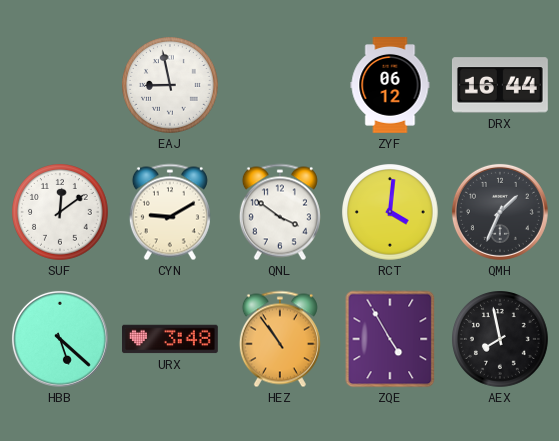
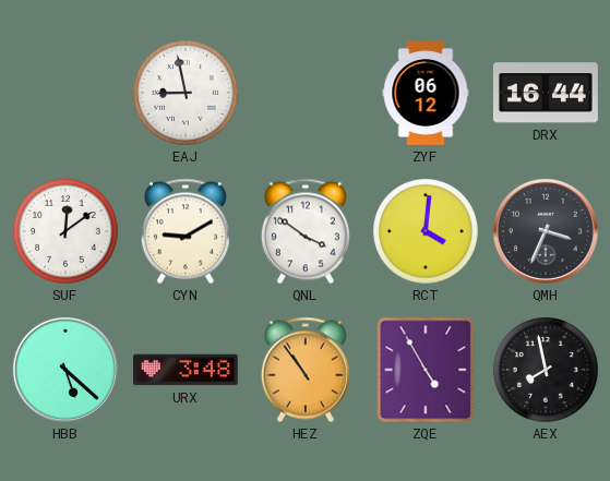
QMH: 1:34 -> 3:34
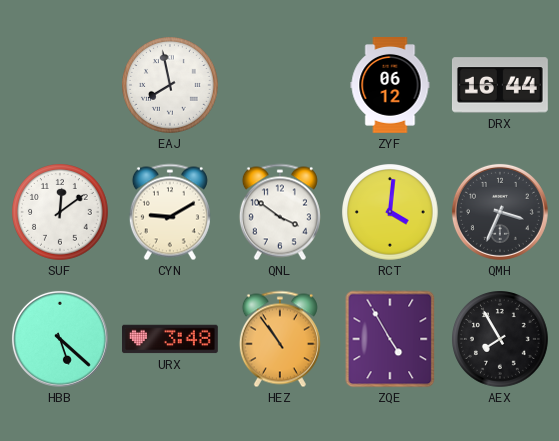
EAJ: 8:58 -> 7:58
AEX: 7:58 -> 7:55
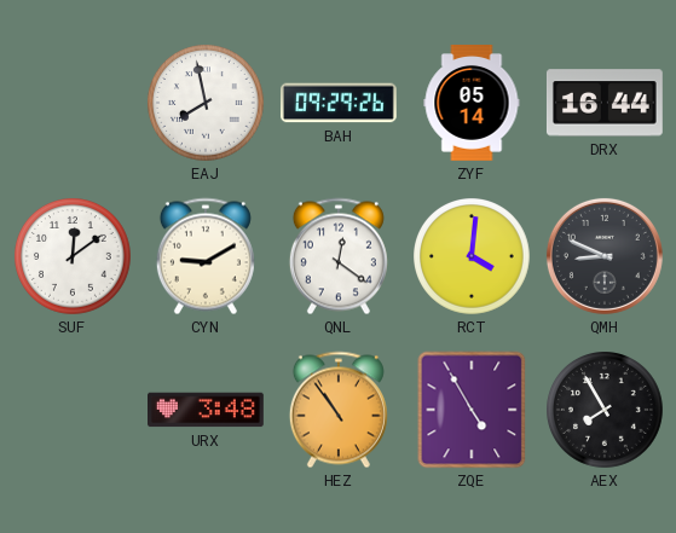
BAH: none -> 09:29
ZYF: 06:12 -> 05:14
QNL: 3:51 -> 12:21
QMH: 3:34 -> 8:49
HBB: 5:22 -> none
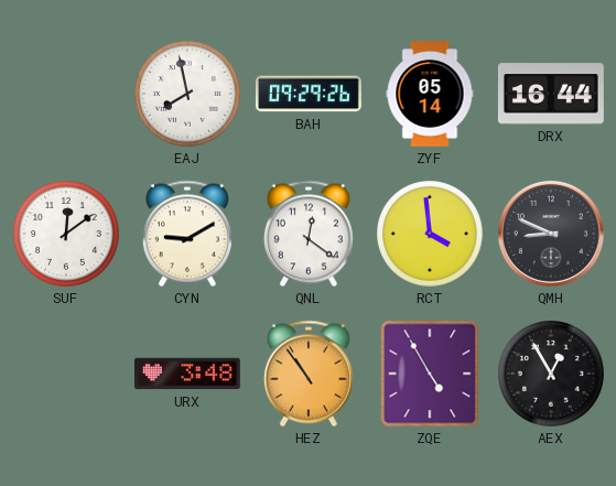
RCT: 4:01 -> 3:59
AEX: 7:55 -> 12:55
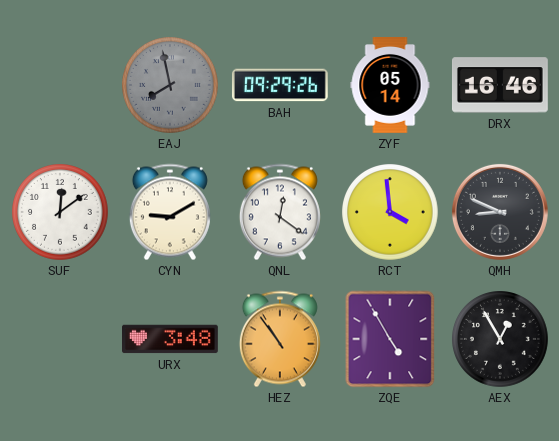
EAJ dial: white -> grey
DRX: 16:44 -> 16:46
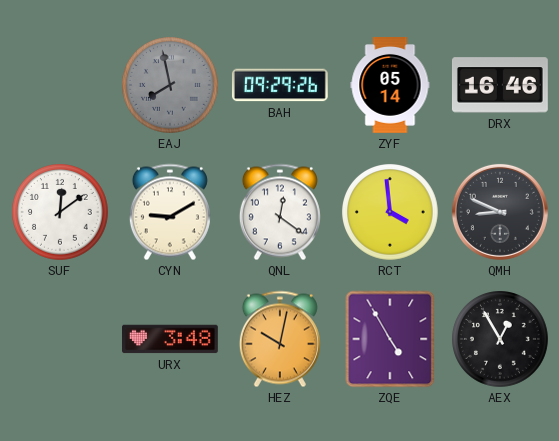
HEZ: 10:54 -> 10:02
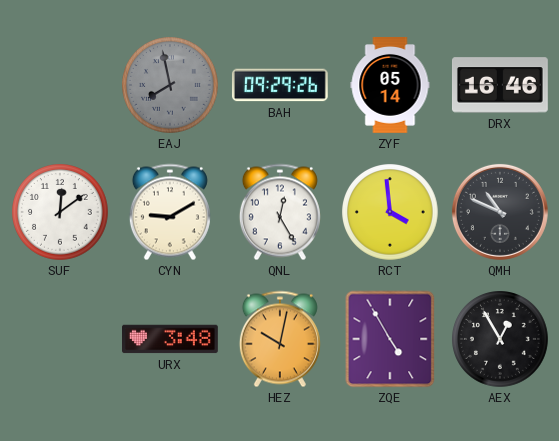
QNL: 12:21 -> 12:25
QMH: 8:49 -> 10:49
